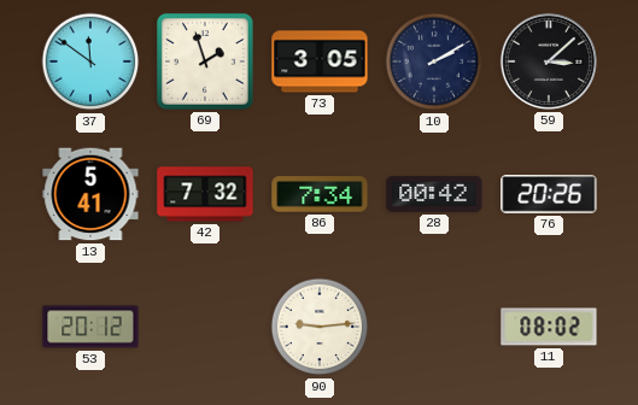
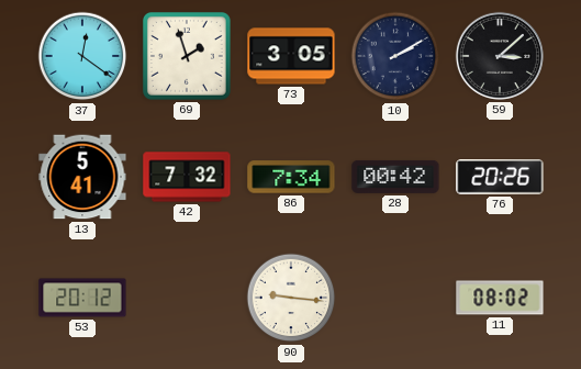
37: 11:51 -> 12:21
90: 9:14 -> 9:16
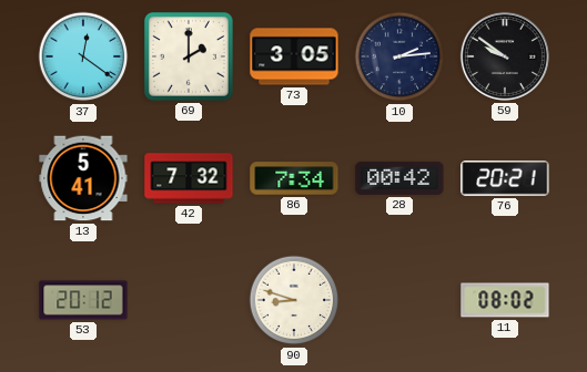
69: 1:57 -> 2:00
10: 2:10 -> 2:14
59: 3:08 -> 9:51
76: 20:26 -> 20:21
90: 9:16 -> 8:48
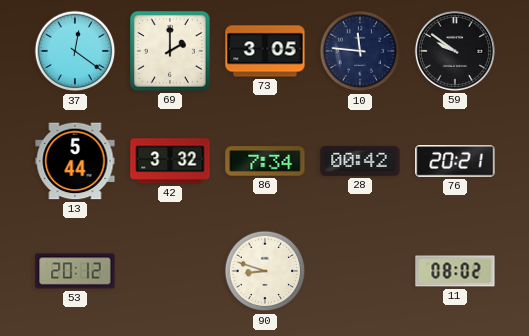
10: 2:14 -> 11:46
13: 5:41 -> 5:44
42: 7:32 -> 3:32
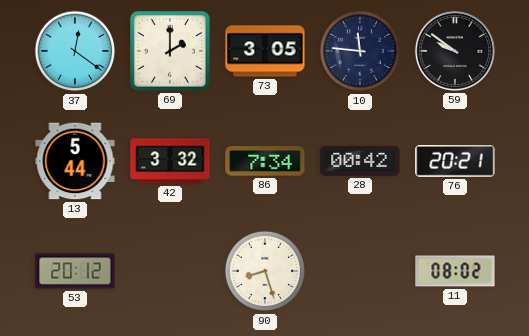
90: 8:48 -> 8:27
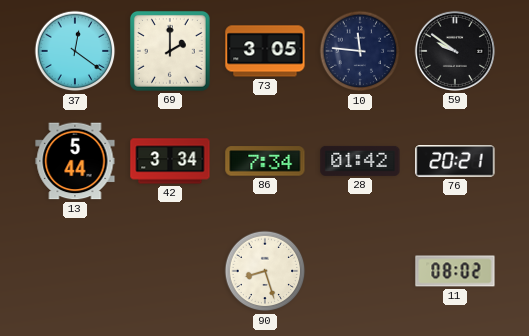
42: 3:32 -> 3:34
28: 00:42 -> 01:42
53: 20:12 -> none
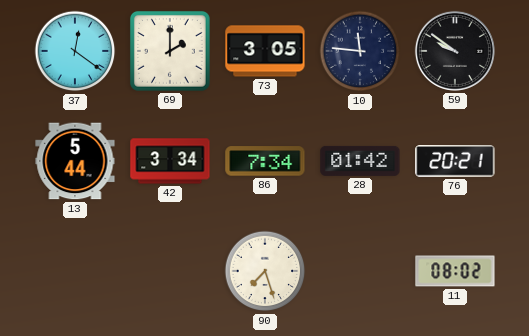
90: 8:27 -> 7:27
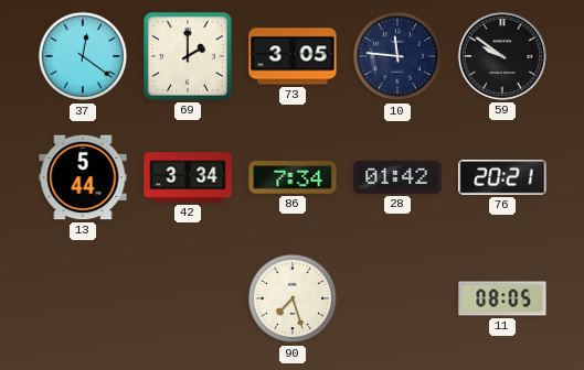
11: 08:02 -> 08:05
